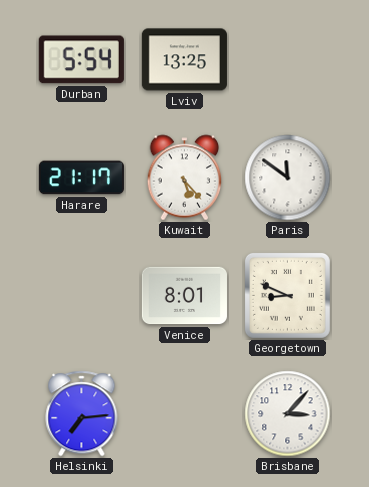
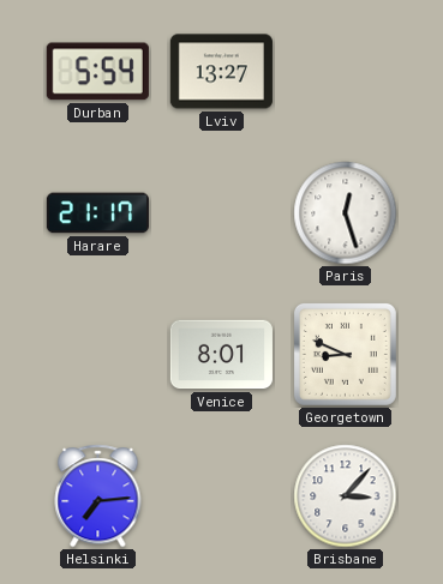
Lviv: 13:25 -> 13:27
Kuwait: 5:23 -> none
Paris: 11:51 -> 12:27
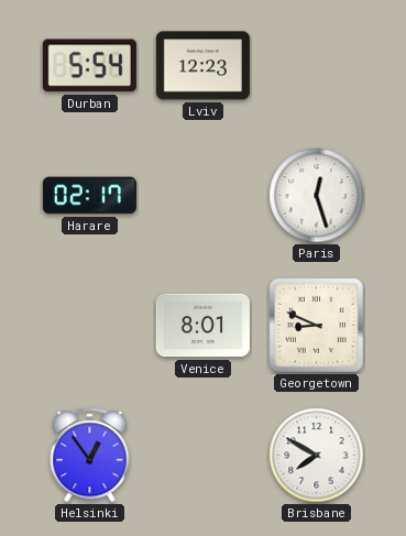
Lviv: 13:27 -> 12:23
Harare: 21:17 -> 02:17
Helsinki: 7:14 -> 12:54
Brisbane: 3:07 -> 7:50
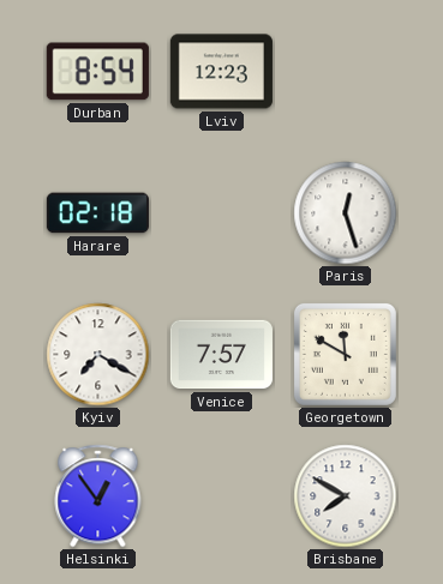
Durban: 5:54 -> 8:54
Harare: 02:17 -> 02:18
Kyiv: none -> 7:20
Venice: 8:01 -> 7:57
Georgetown: 8:49 -> 11:50
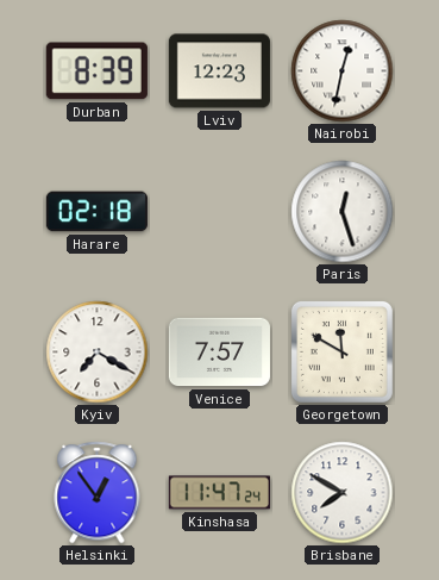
Durban: 8:54 -> 8:39
Nairobi: none -> 12:32
Kinshasa: none -> 11:47
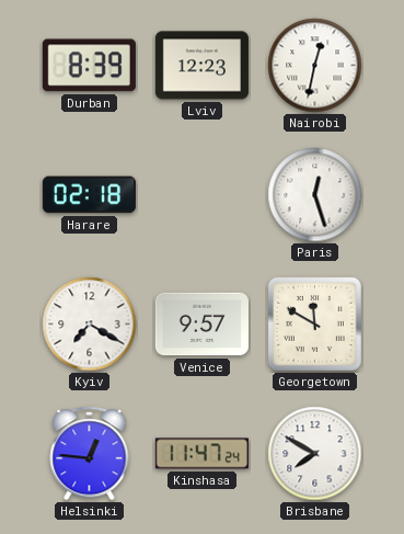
Venice: 7:57 -> 9:57
Helsinki: 12:54 -> 12:46
